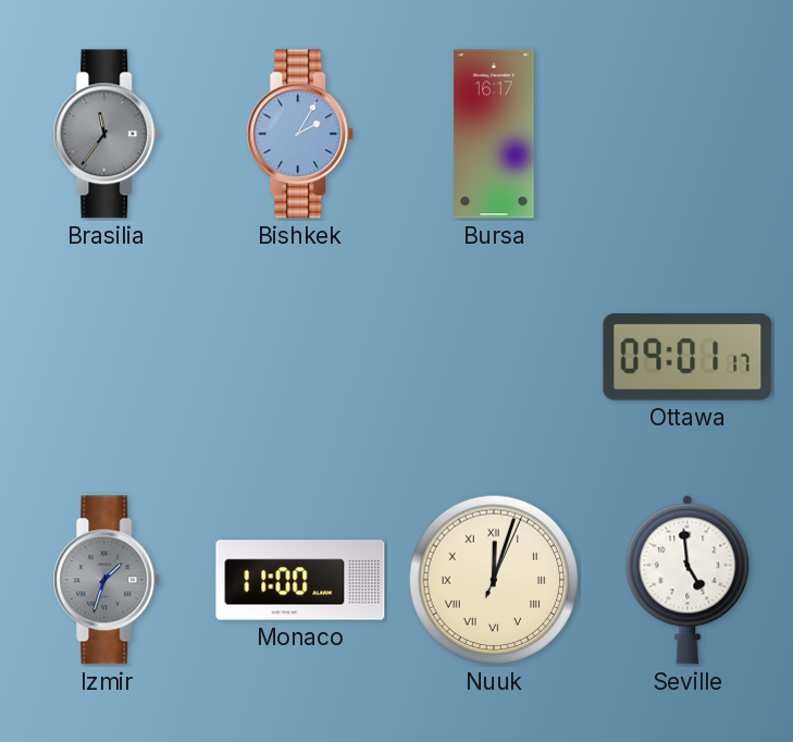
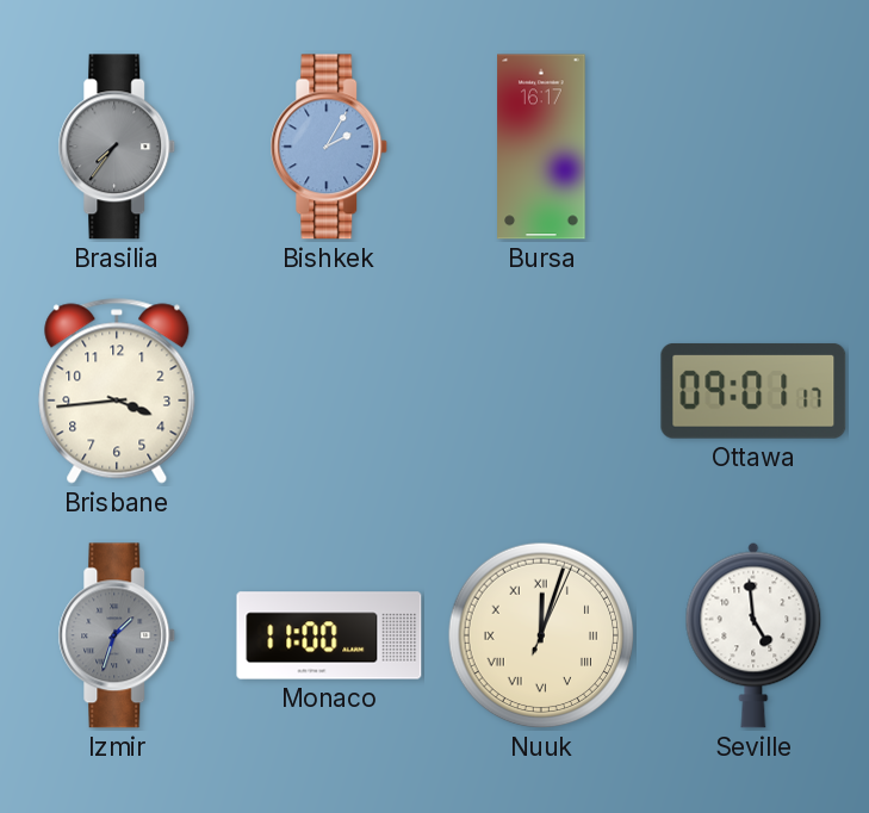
Brasilia: 11:36 -> 7:36
Brisbane: none -> 3:44
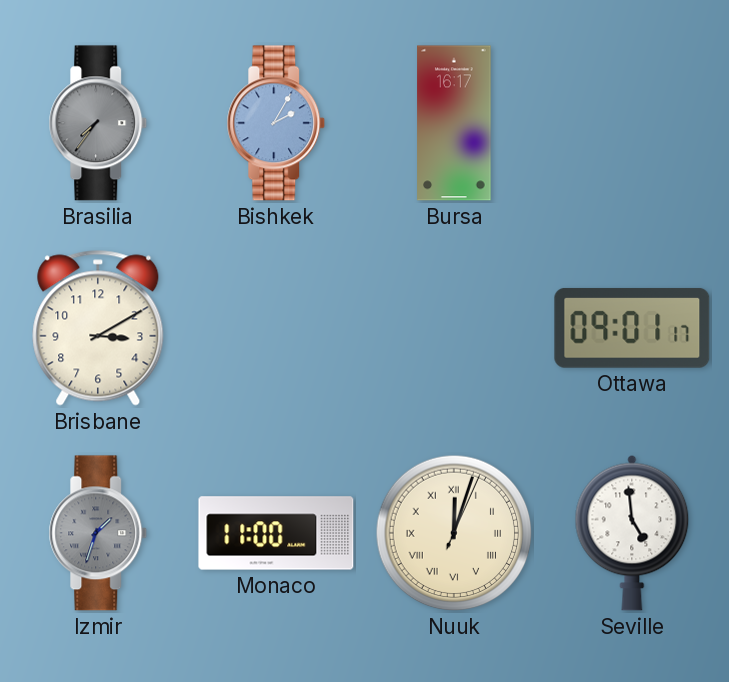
Brisbane: 3:44 -> 3:10
